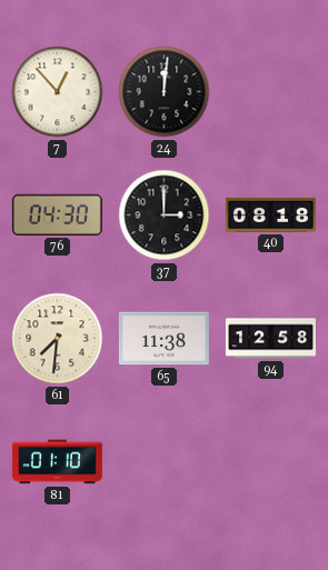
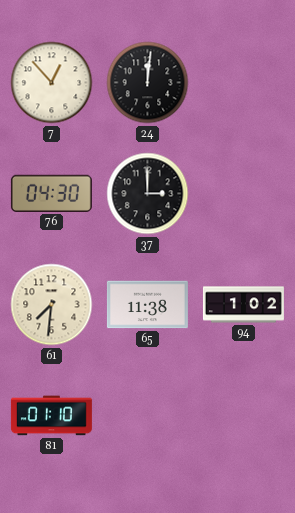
40: 08:18 -> none
94: 12:58 -> 1:02
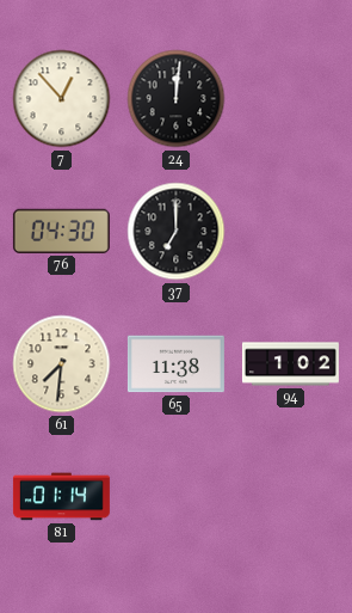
37: 3:00 -> 7:00
81: 01:10 -> 01:14
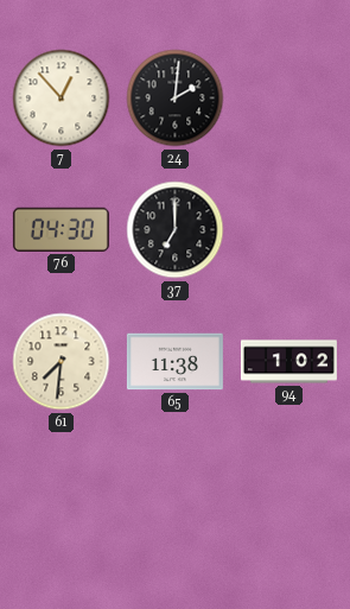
24: 12:01 -> 2:01
81: 01:14 -> none
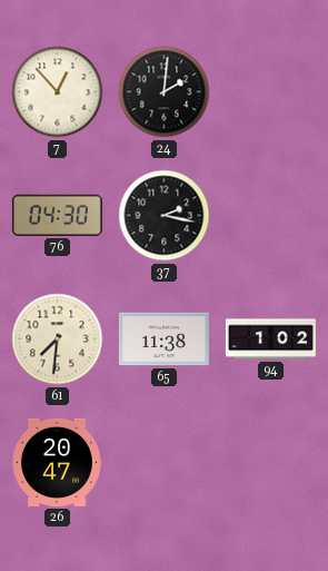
37: 7:00 -> 2:17
26: none -> 20:47
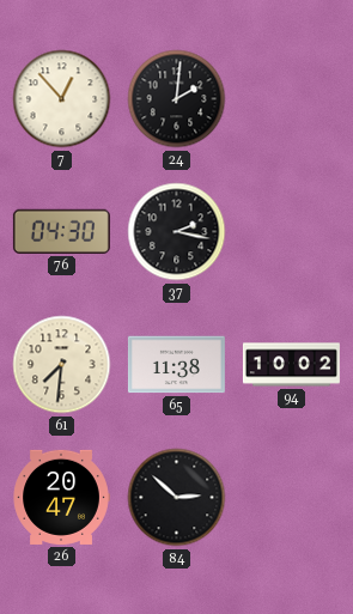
94: 1:02 -> 10:02
84: none -> 2:52
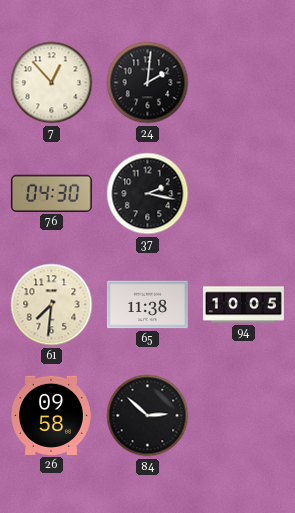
94: 10:02 -> 10:05
26: 20:47 -> 09:58
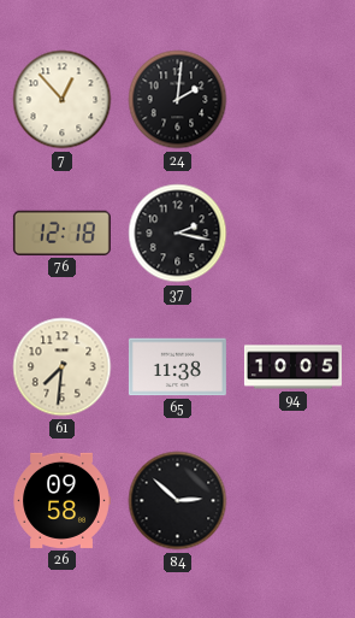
76: 04:30 -> 12:18
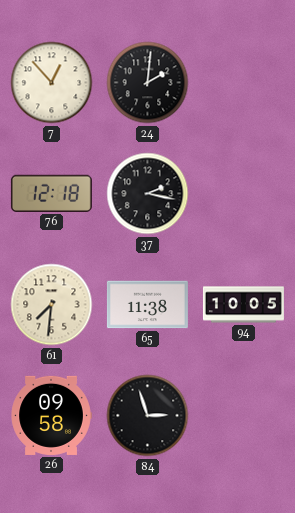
84: 2:52 -> 2:57
